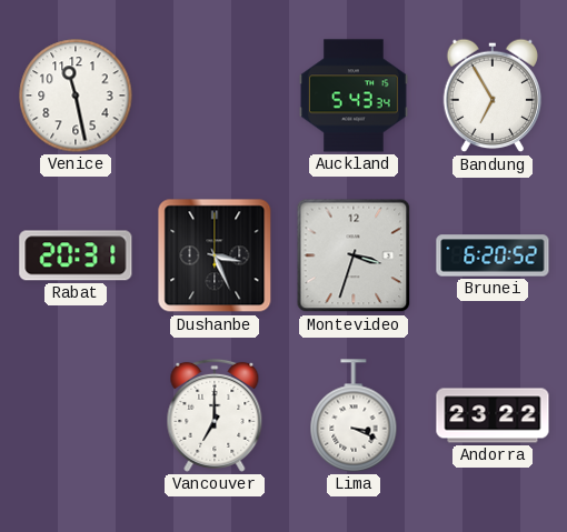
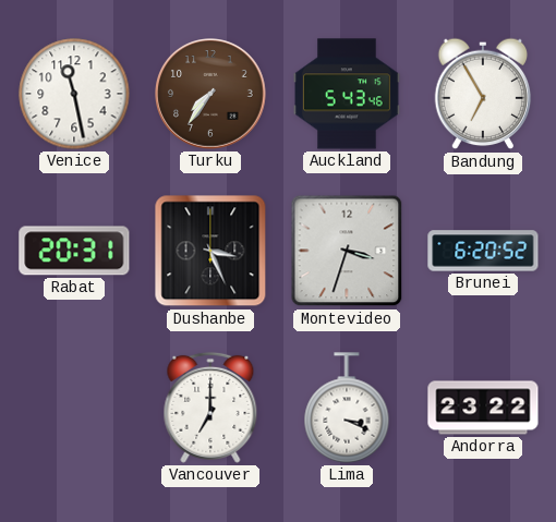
Turku: none -> 7:36
Auckland: 5:43:34 -> 5:43:46
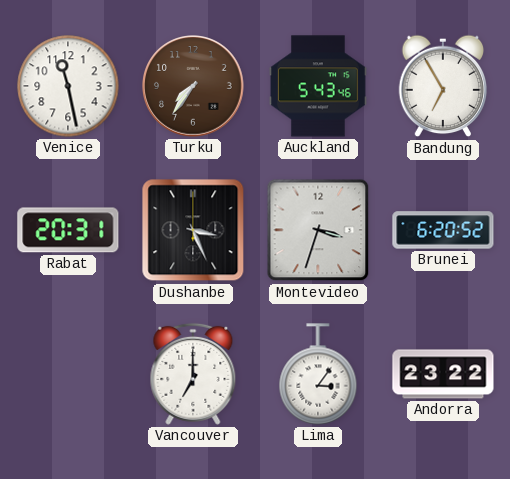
Lima: 3:19 -> 3:06
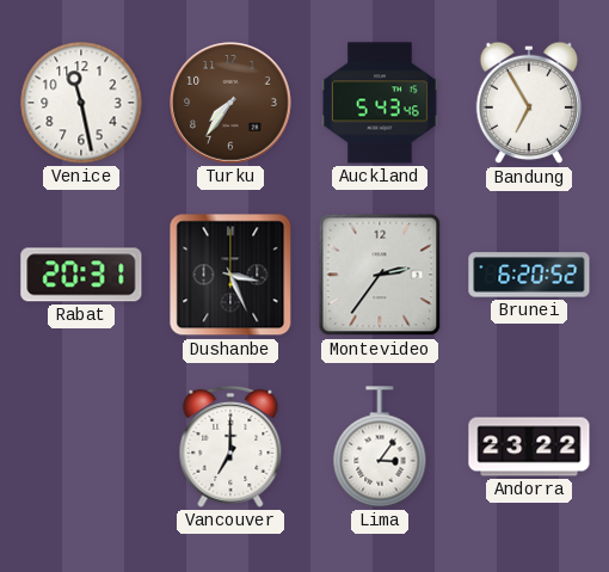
Montevideo: 3:33 -> 2:36
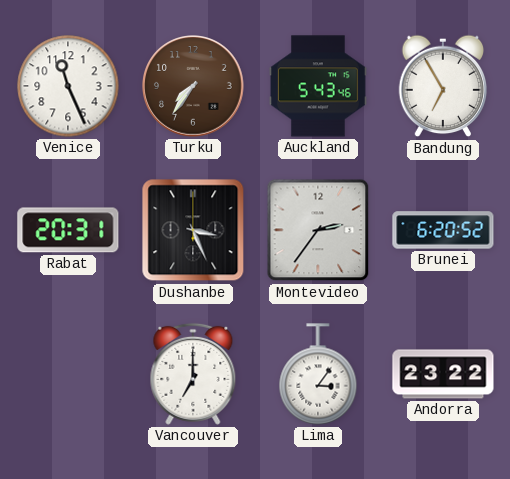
Venice: 11:28 -> 11:26
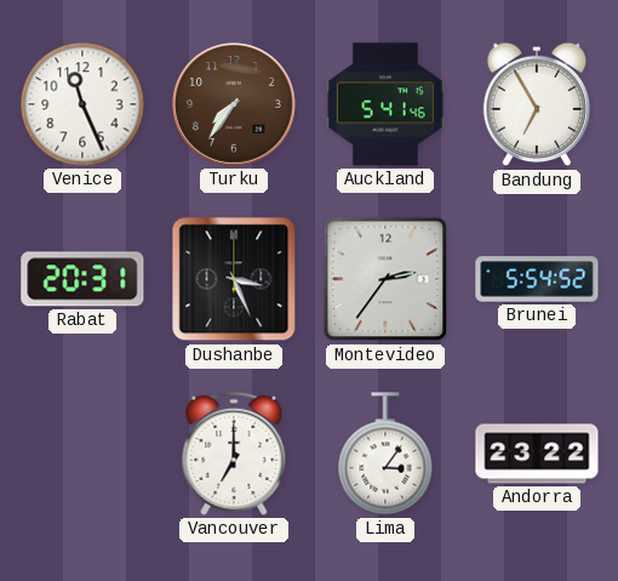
Auckland: 5:43 -> 5:41
Brunei: 6:20 -> 5:54
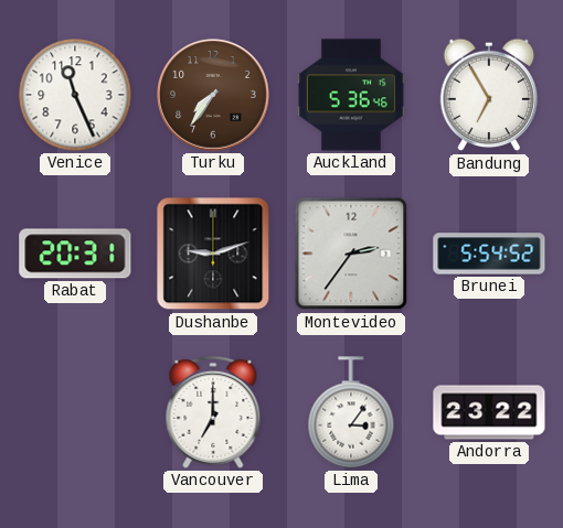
Auckland: 5:41 -> 5:36
Dushanbe: 3:26 -> 9:12
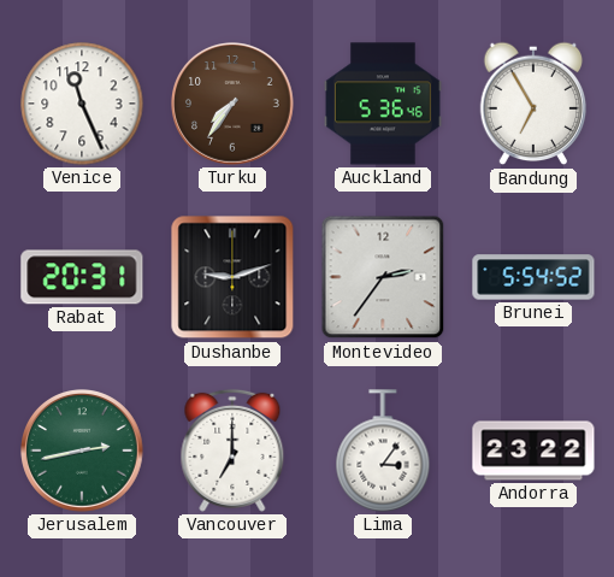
Jerusalem: none -> 2:43
